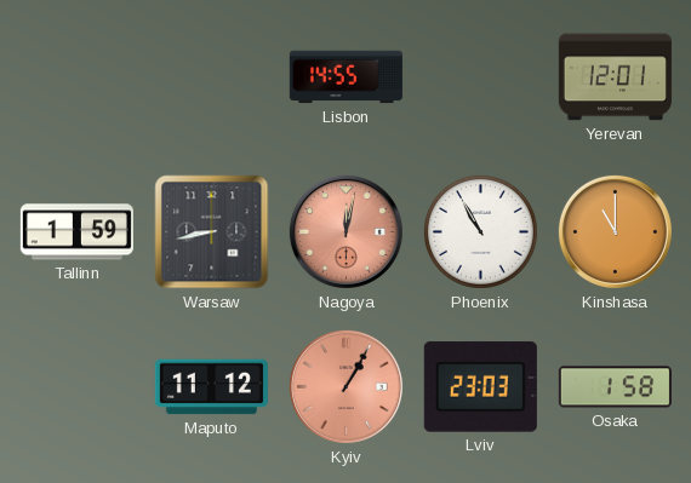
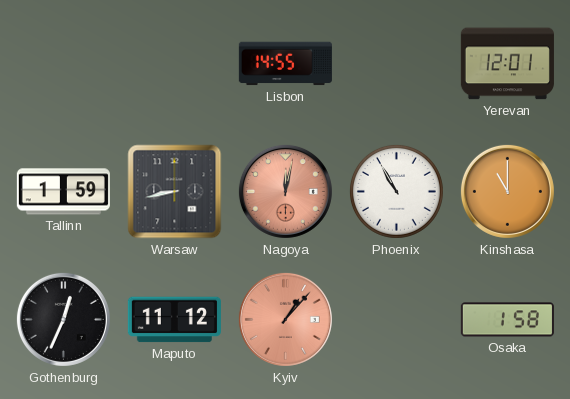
Gothenburg: none -> 12:34
Kyiv: 1:05 -> 1:07
Lviv: 23:03 -> none
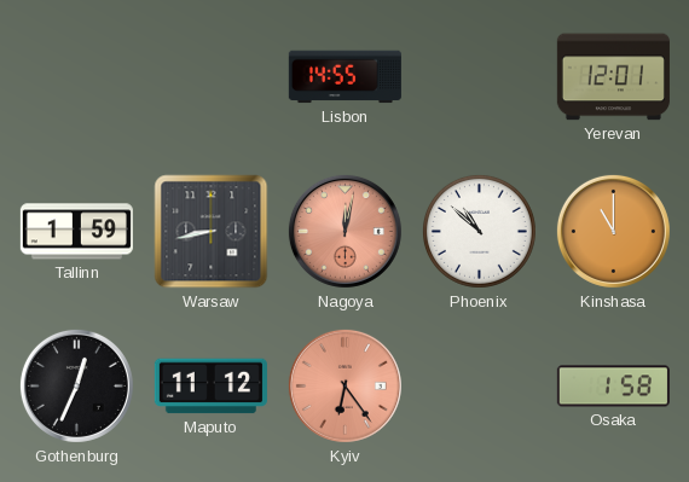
Phoenix: 10:55 -> 10:52
Kyiv: 1:07 -> 6:24
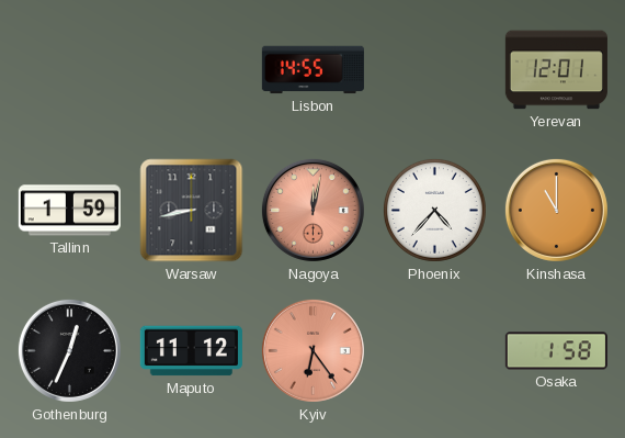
Phoenix: 10:52 -> 4:37
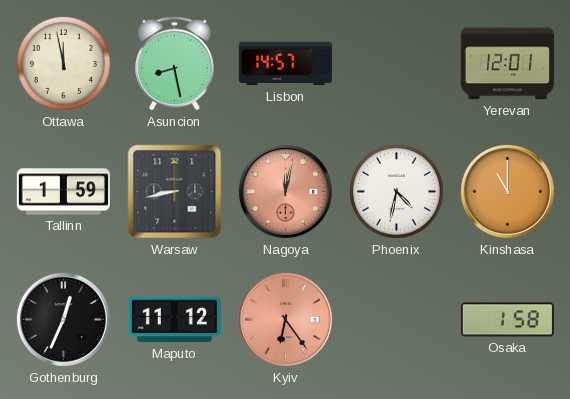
Ottawa: none -> 11:58
Asuncion: none -> 8:28
Lisbon: 14:55 -> 14:57
Phoenix: 4:37 -> 4:32
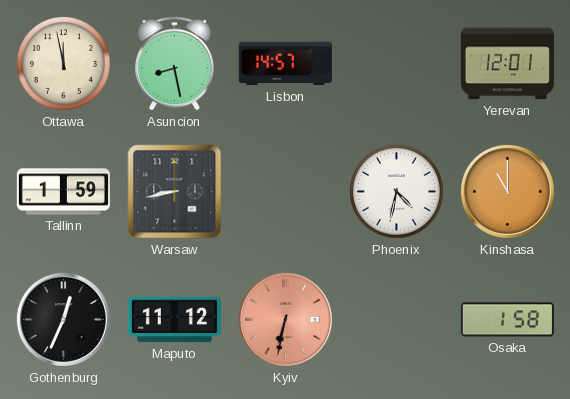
Nagoya: 12:02 -> none
Kyiv: 6:24 -> 6:32
